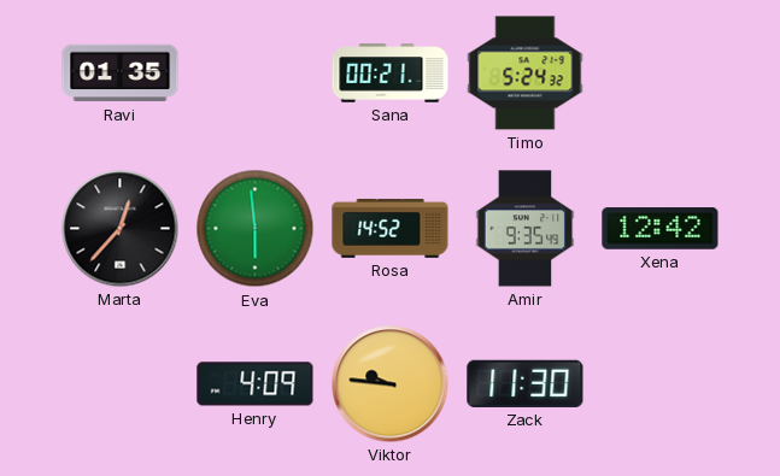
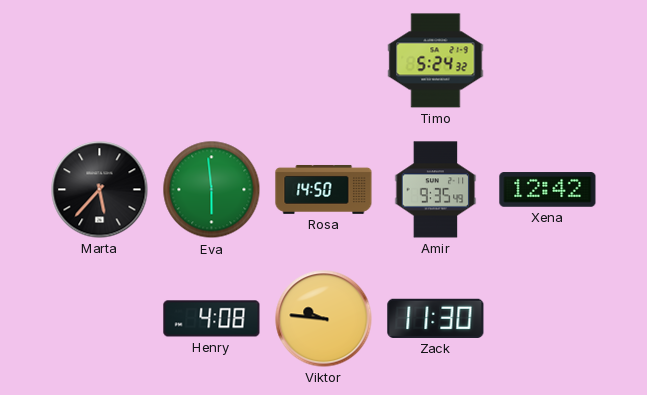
Ravi: 01:35 -> none
Sana: 00:21 -> none
Marta: 12:37 -> 5:37
Rosa: 14:52 -> 14:50
Henry: 4:09 -> 4:08
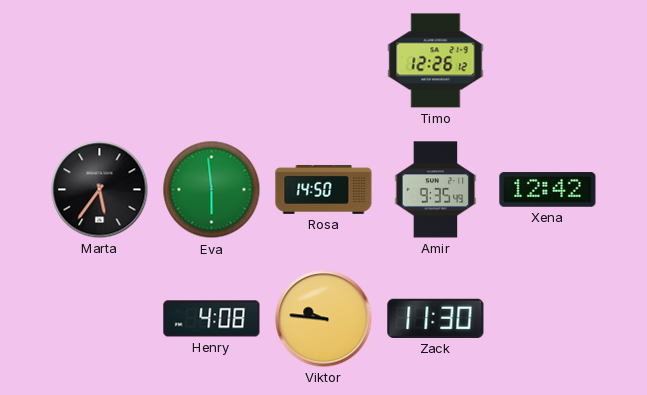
Timo: 5:24 -> 12:26
Marta: 5:37 -> 5:36
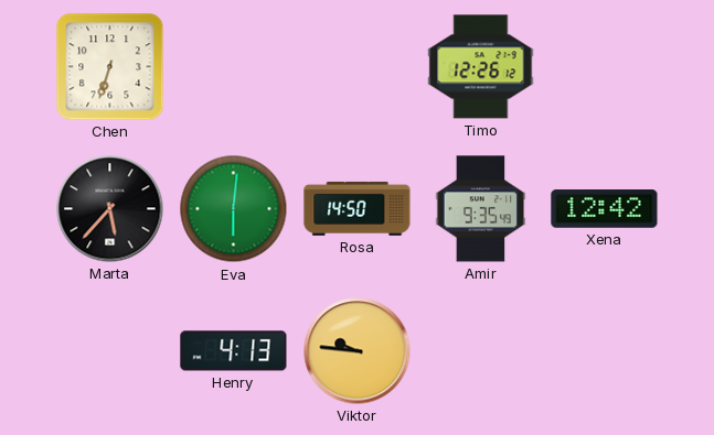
Chen: none -> 6:33
Marta: 5:36 -> 5:37
Eva: 5:59 -> 6:01
Henry: 4:08 -> 4:13
Zack: 11:30 -> none
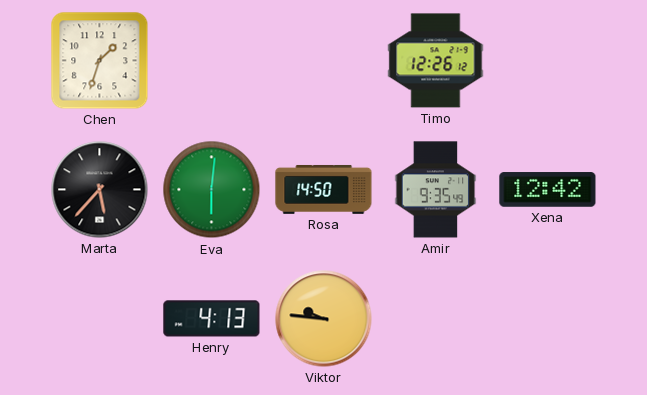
Chen: 6:33 -> 1:33
